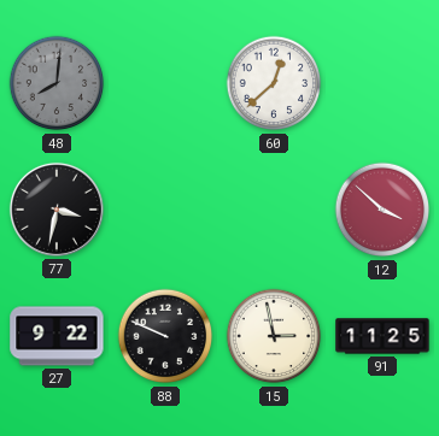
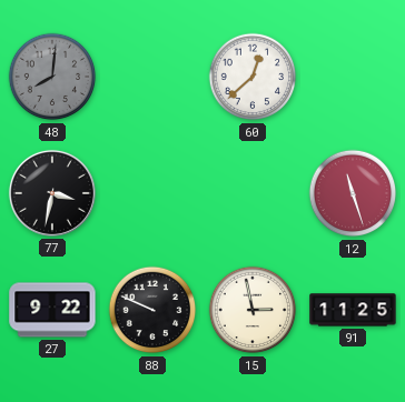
12: 3:52 -> 11:27
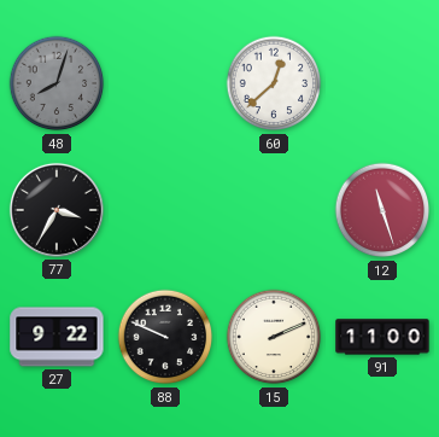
48: 8:01 -> 8:03
77: 3:32 -> 3:35
15: 2:58 -> 2:11
91: 11:25 -> 11:00
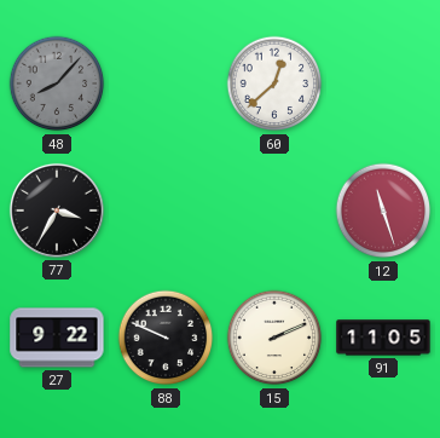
48: 8:03 -> 8:07
91: 11:00 -> 11:05
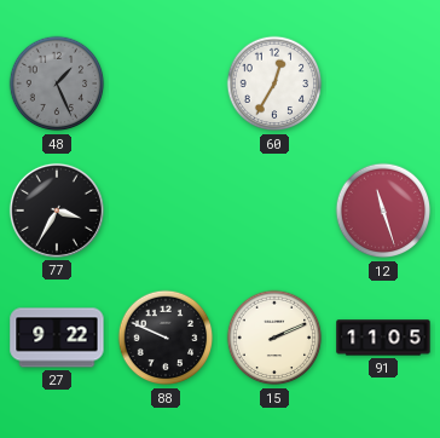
48: 8:07 -> 1:26
60: 12:38 -> 12:35
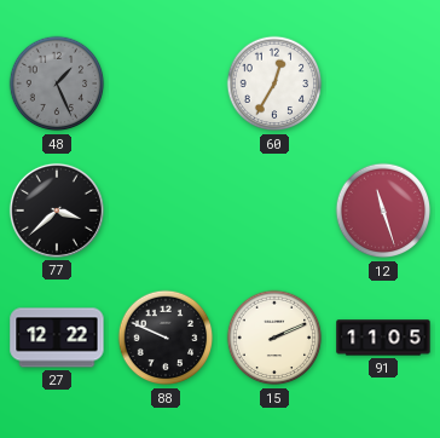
77: 3:35 -> 3:38
27: 9:22 -> 12:22
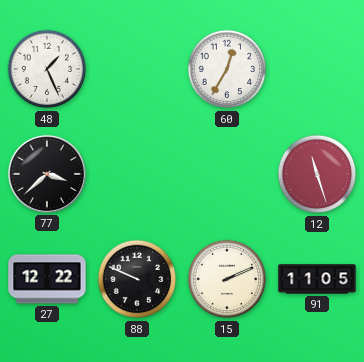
48 dial: grey -> white
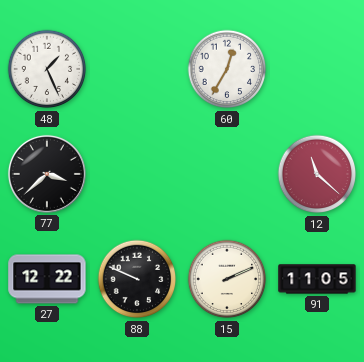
12: 11:27 -> 11:22
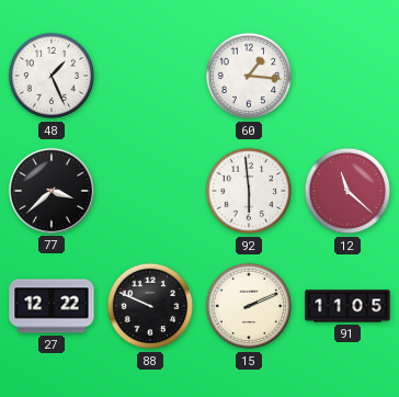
60: 12:35 -> 1:16
92: none -> 5:59
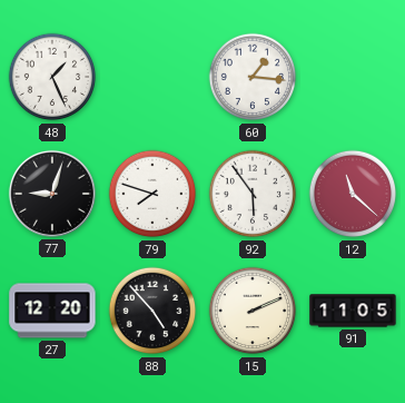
77: 3:38 -> 9:03
79: none -> 7:48
92: 5:59 -> 5:54
27: 12:22 -> 12:20
88: 9:49 -> 4:53
